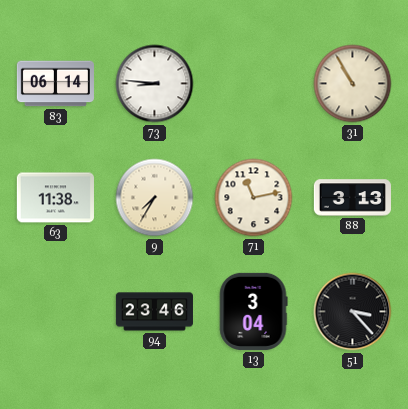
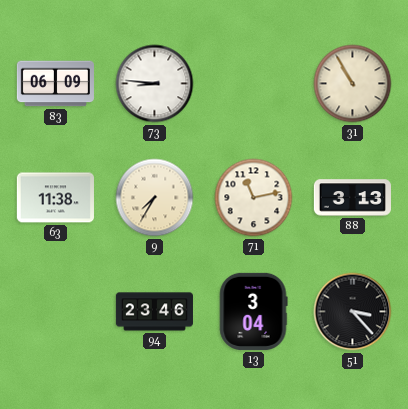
83: 06:14 -> 06:09
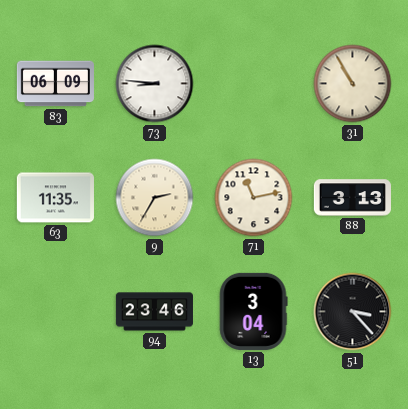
63: 11:38 -> 11:35
9: 7:35 -> 2:35
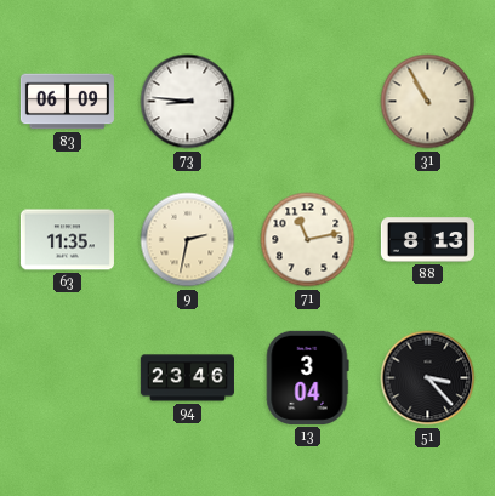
9: 2:35 -> 2:32
88: 3:13 -> 8:13
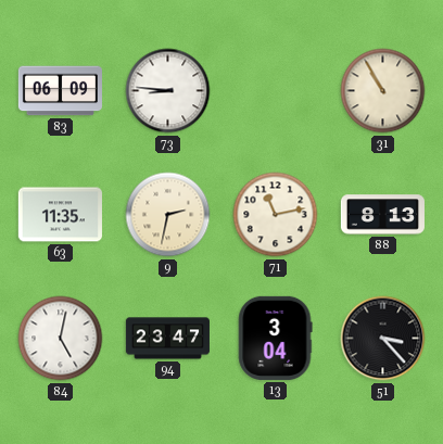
84: none -> 5:02
94: 23:46 -> 23:47
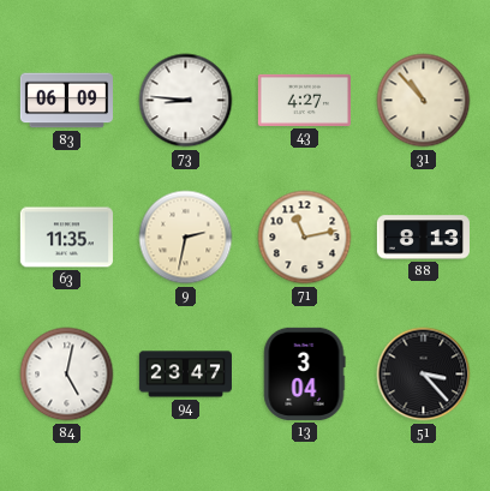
43: none -> 4:27
31: 10:55 -> 10:53
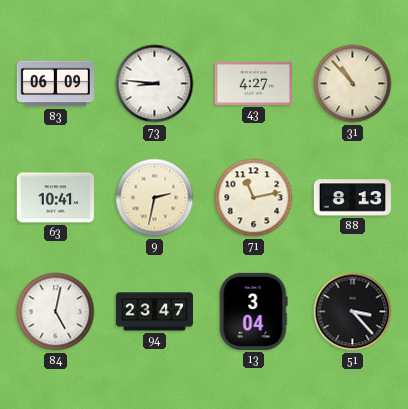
63: 11:35 -> 10:41
